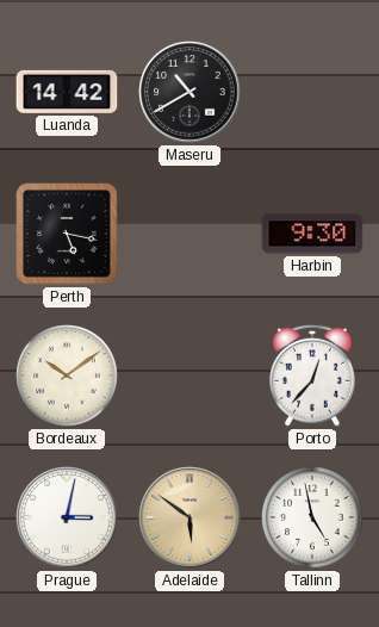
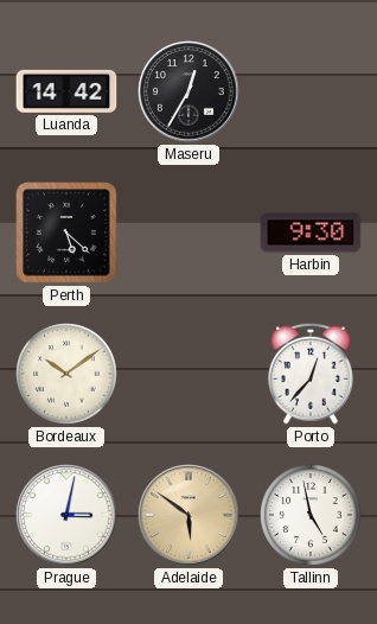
Maseru: 10:40 -> 12:35
Perth: 5:17 -> 5:22
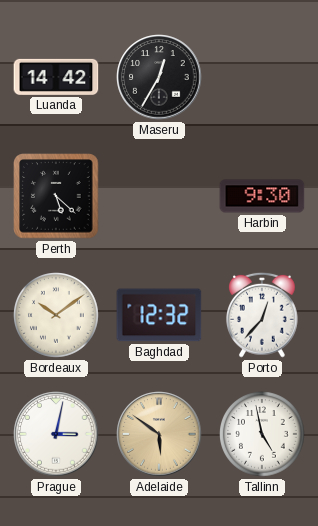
Baghdad: none -> 12:32
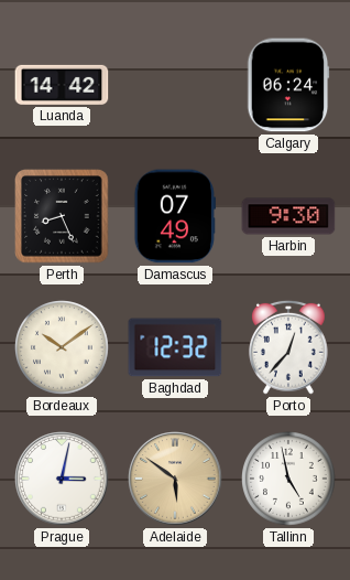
Maseru: 12:35 -> none
Calgary: none -> 06:24
Perth: 5:22 -> 8:26
Damascus: none -> 07:49
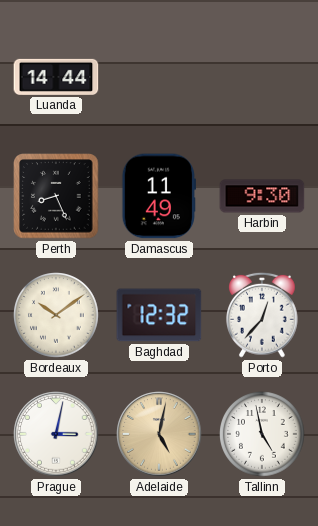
Luanda: 14:42 -> 14:44
Calgary: 06:24 -> none
Damascus: 07:49 -> 11:49
Adelaide: 5:51 -> 5:02
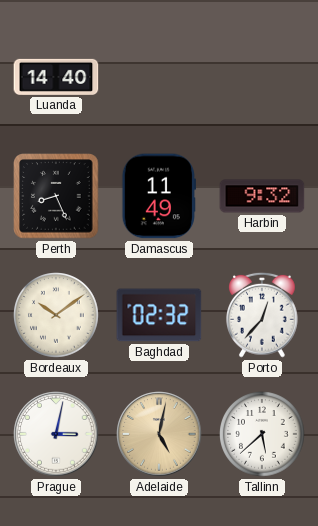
Luanda: 14:44 -> 14:40
Harbin: 9:30 -> 9:32
Baghdad: 12:32 -> 02:32
Tallinn: 4:58 -> 5:38
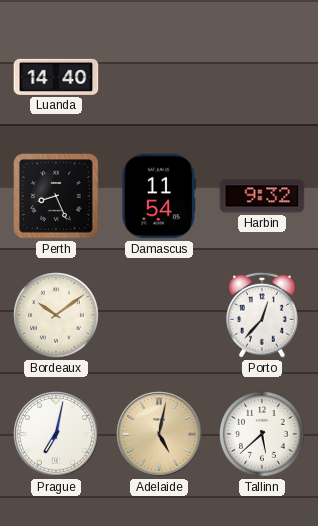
Damascus: 11:49 -> 11:54
Baghdad: 02:32 -> none
Prague: 3:02 -> 7:02
